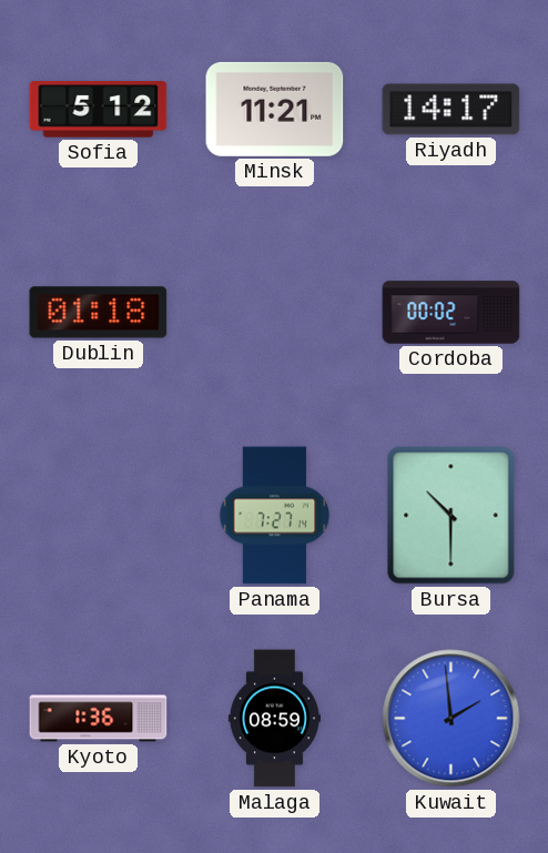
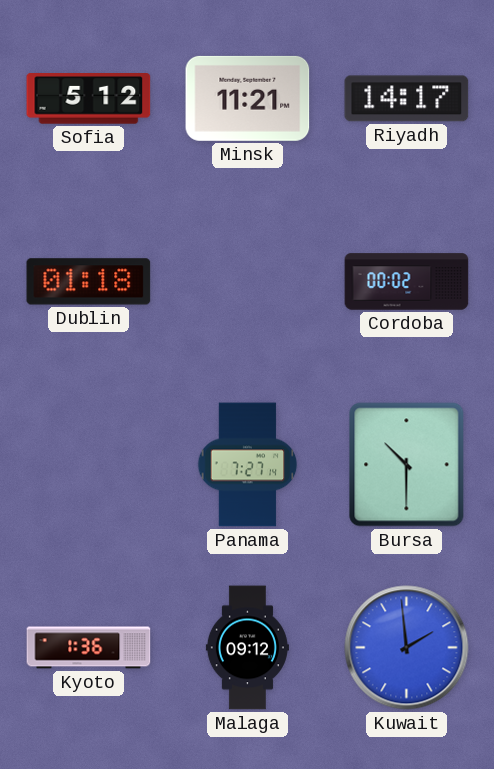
Malaga: 08:59 -> 09:12
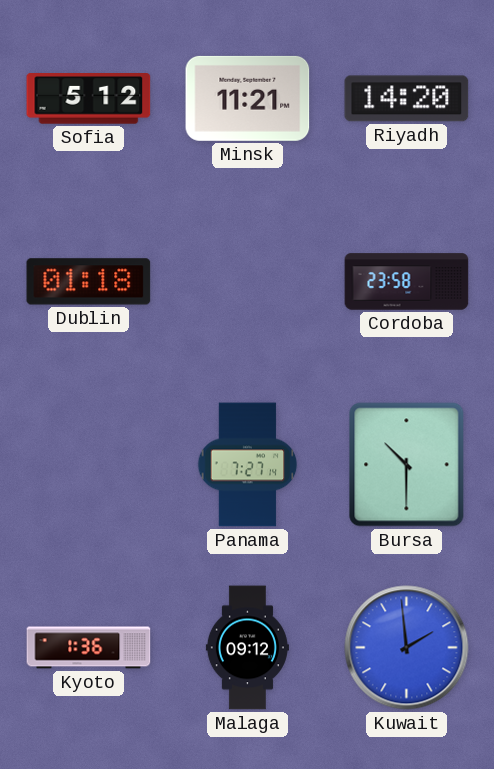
Riyadh: 14:17 -> 14:20
Cordoba: 00:02 -> 23:58
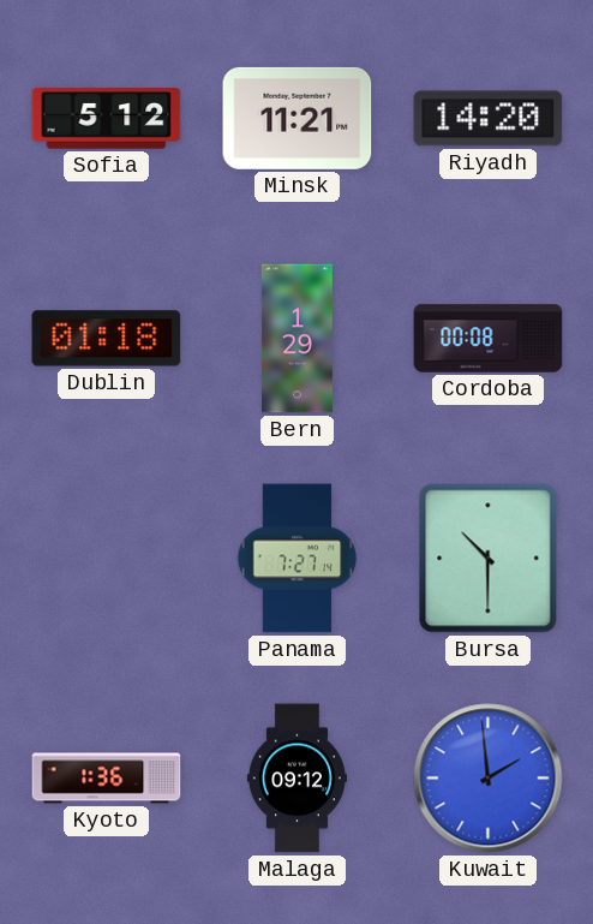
Bern: none -> 1:29
Cordoba: 23:58 -> 00:08
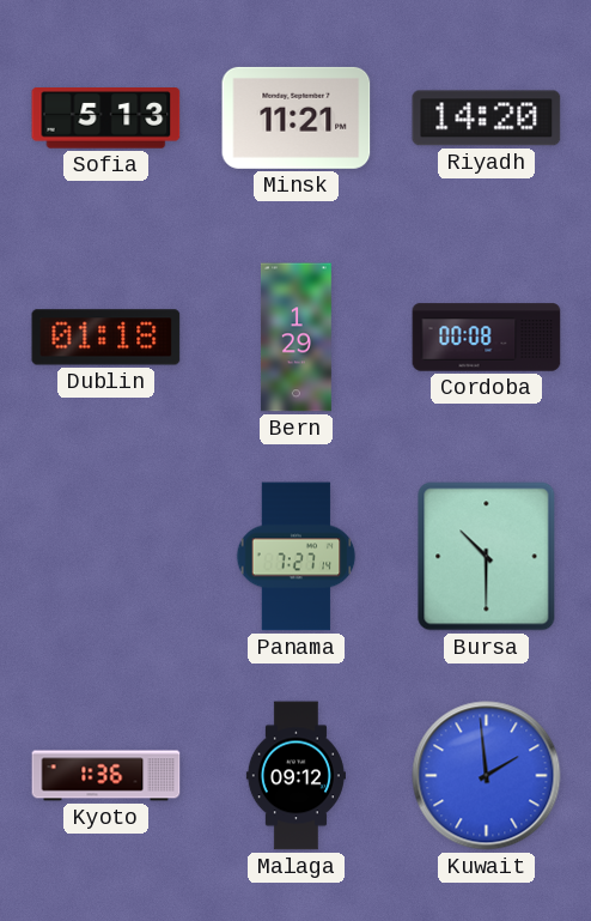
Sofia: 5:12 -> 5:13
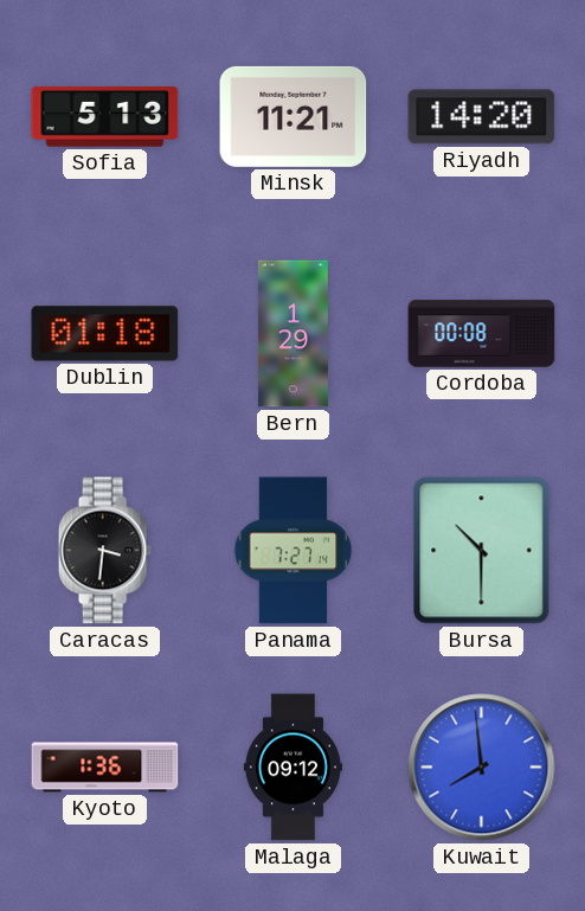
Caracas: none -> 3:31
Kuwait: 1:59 -> 7:59
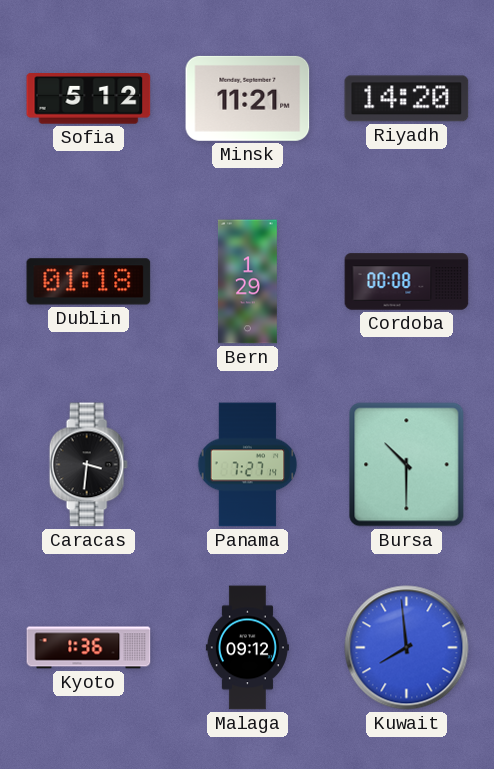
Sofia: 5:13 -> 5:12
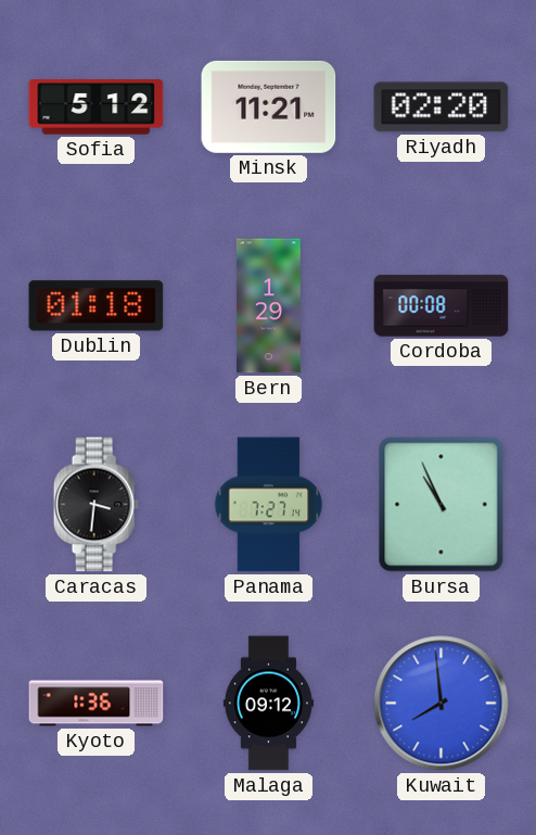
Riyadh: 14:20 -> 02:20
Bursa: 10:30 -> 10:56
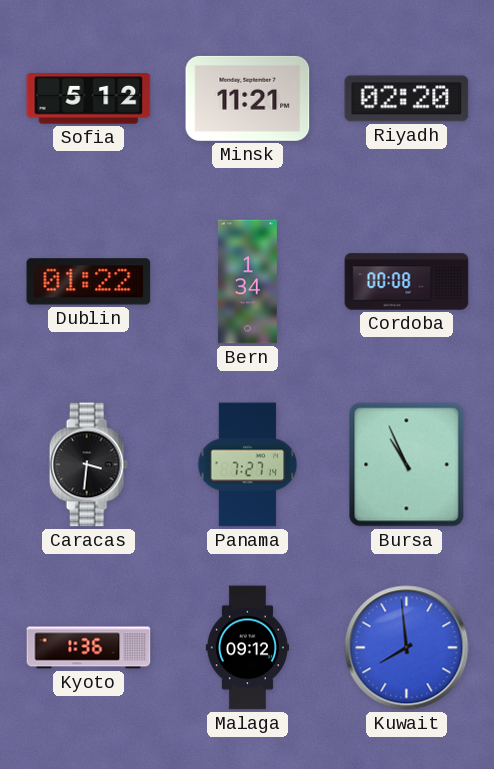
Dublin: 01:18 -> 01:22
Bern: 1:29 -> 1:34
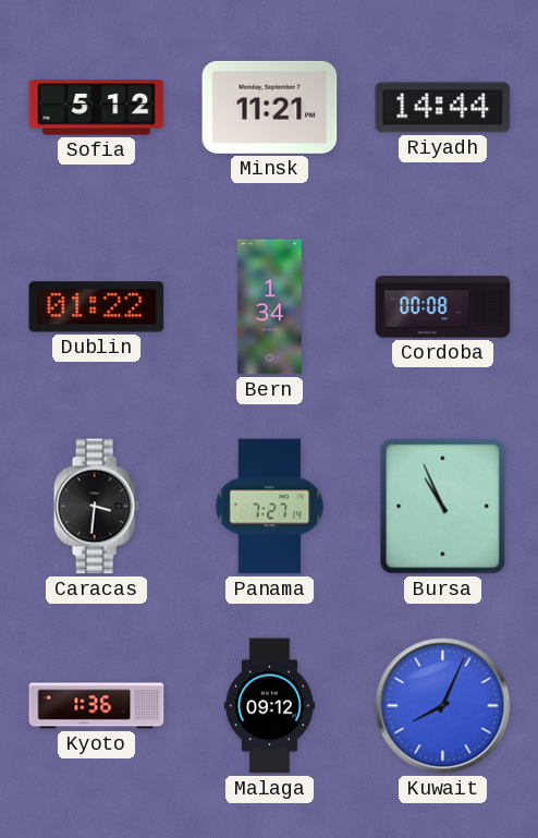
Riyadh: 02:20 -> 14:44
Kuwait: 7:59 -> 8:04
